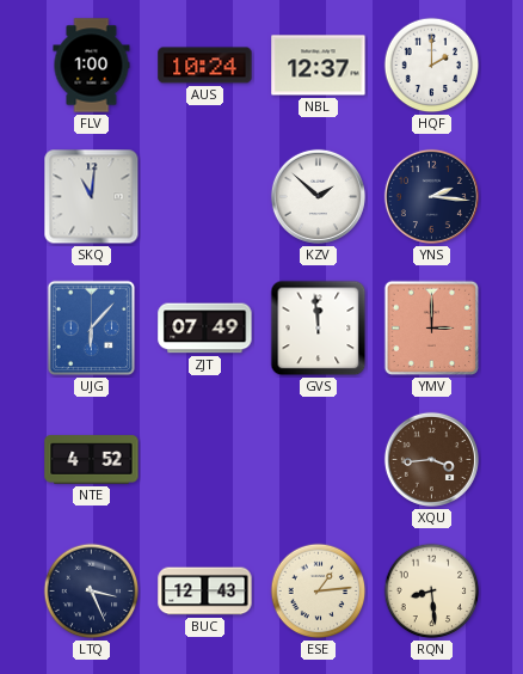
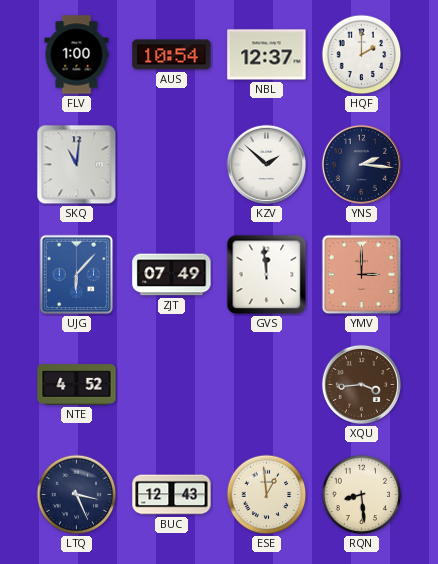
AUS: 10:24 -> 10:54
ESE: 1:14 -> 12:59
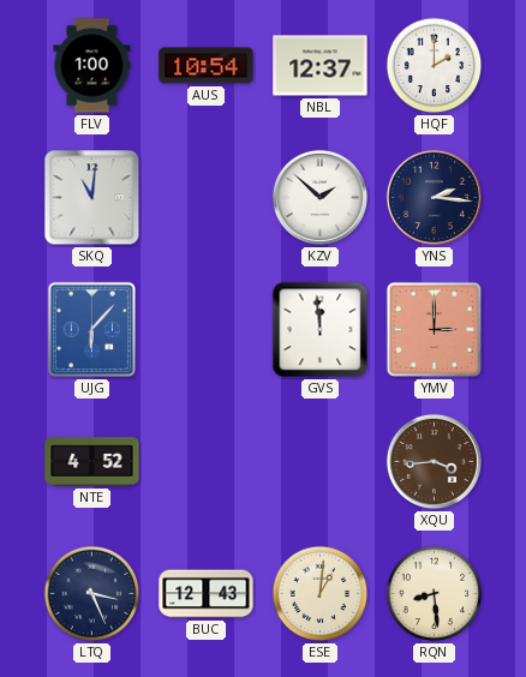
ZJT: 07:49 -> none
ESE: 12:59 -> 1:01
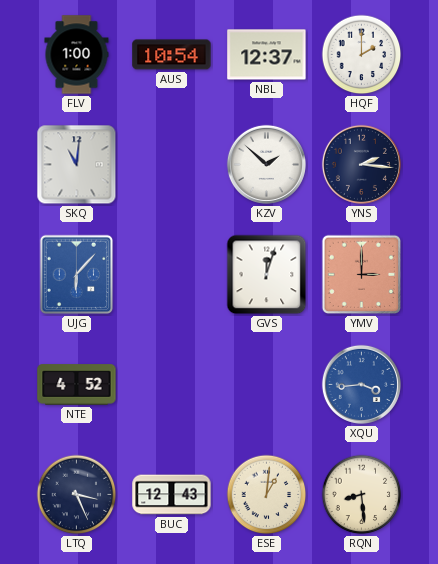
GVS: 11:59 -> 12:03
XQU dial: brown -> blue
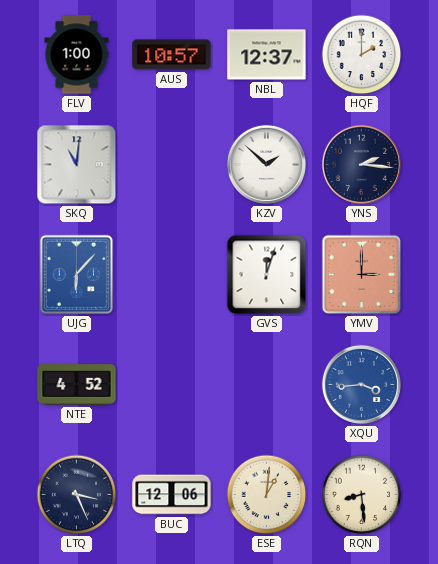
AUS: 10:54 -> 10:57
BUC: 12:43 -> 12:06
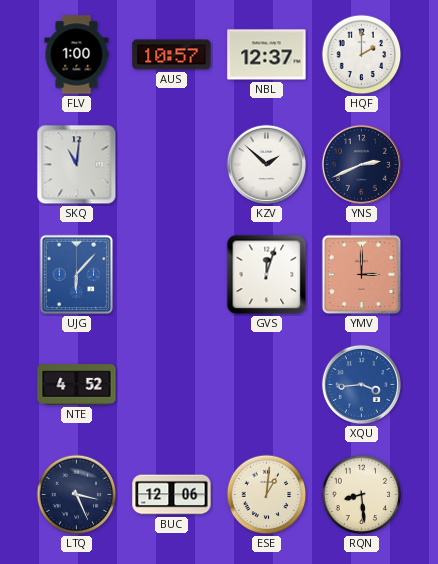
YNS: 2:16 -> 2:41
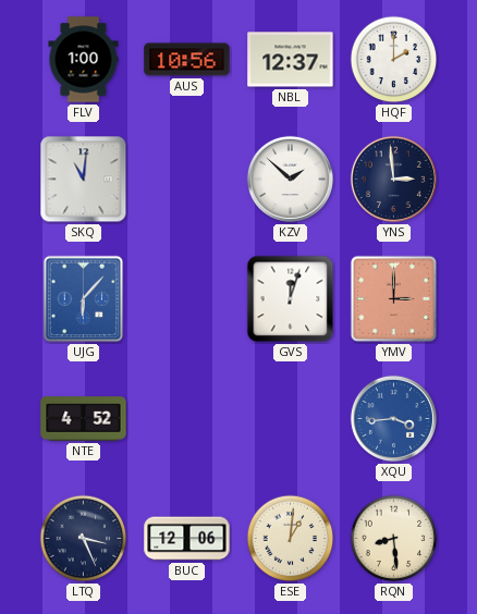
AUS: 10:57 -> 10:56
YNS: 2:41 -> 2:59
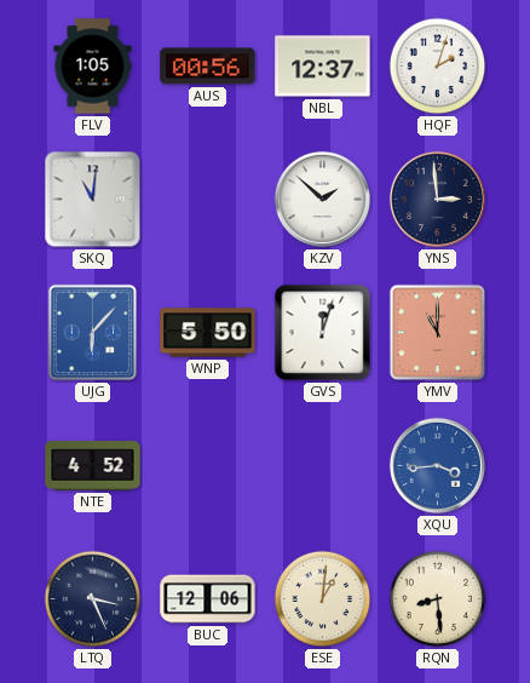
FLV: 1:00 -> 1:05
AUS: 10:56 -> 00:56
HQF: 2:00 -> 2:03
WNP: none -> 5:50
YMV: 3:00 -> 11:00
